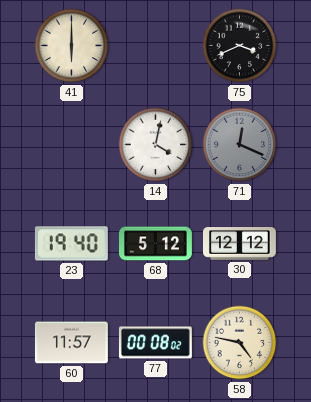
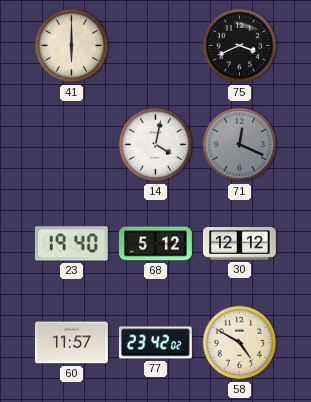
77: 00:08 -> 23:42
58: 4:47 -> 4:50
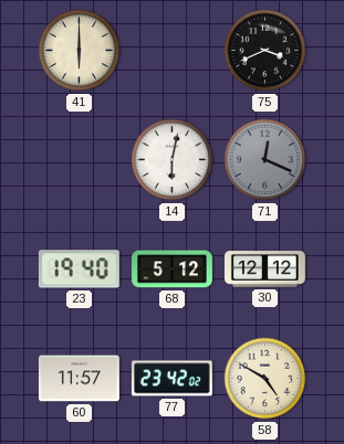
14: 4:02 -> 6:02
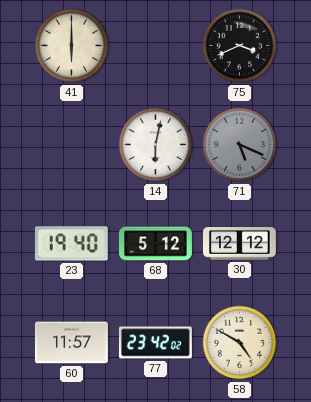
71: 12:19 -> 5:19
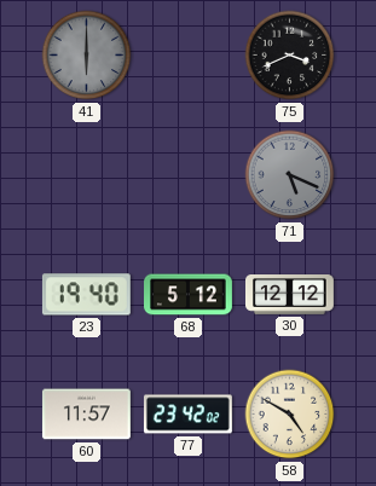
41 dial: cream -> grey
14: 6:02 -> none
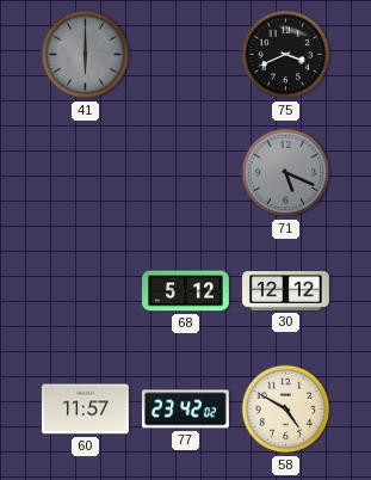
23: 19:40 -> none
